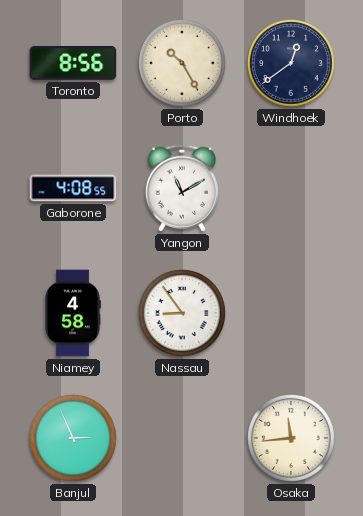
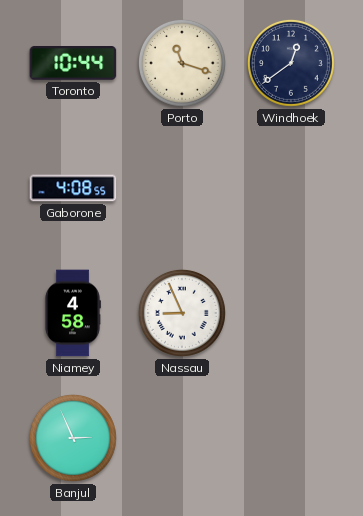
Toronto: 8:56 -> 10:44
Porto: 10:25 -> 11:18
Yangon: 11:10 -> none
Nassau: 8:54 -> 8:56
Osaka: 11:44 -> none
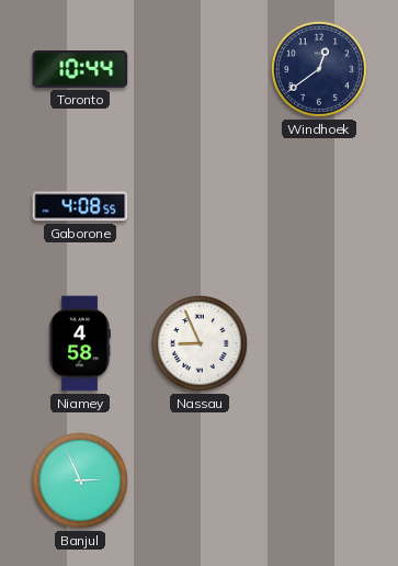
Porto: 11:18 -> none
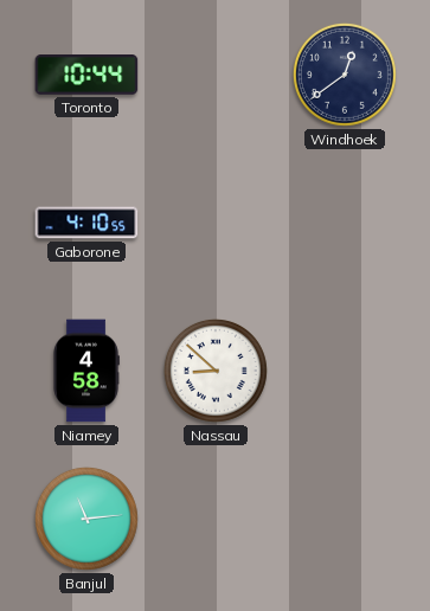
Gaborone: 4:08 -> 4:10
Nassau: 8:56 -> 8:52
Banjul: 2:56 -> 11:14
